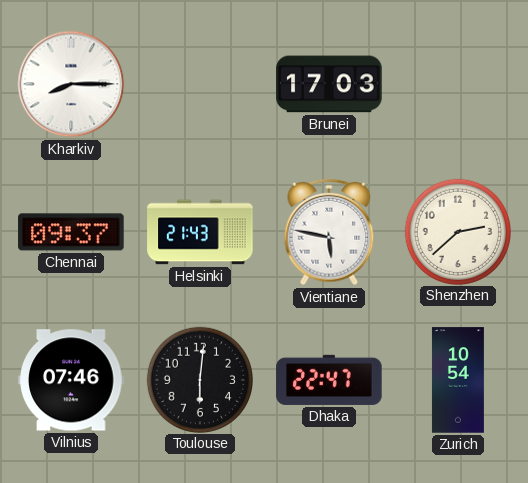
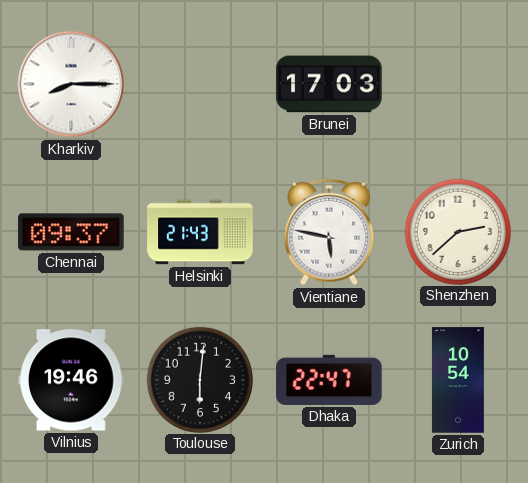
Vilnius: 07:46 -> 19:46
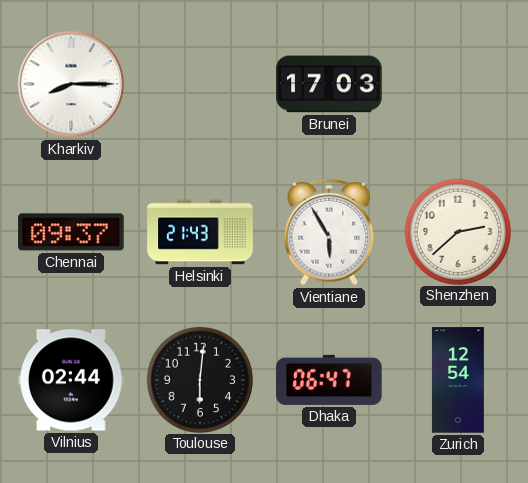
Vientiane: 5:47 -> 5:55
Vilnius: 19:46 -> 02:44
Dhaka: 22:47 -> 06:47
Zurich: 10:54 -> 12:54
